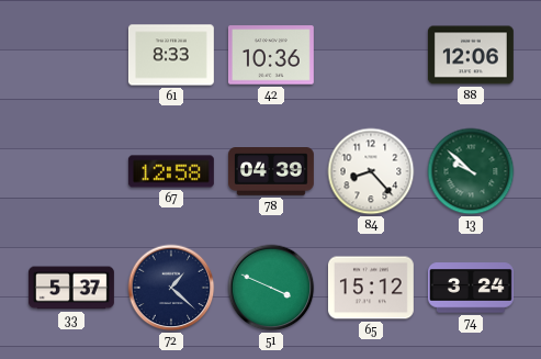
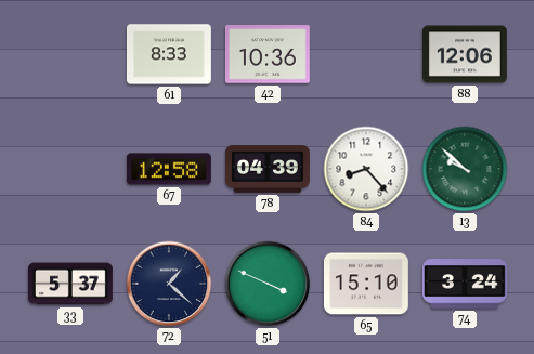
65: 15:12 -> 15:10
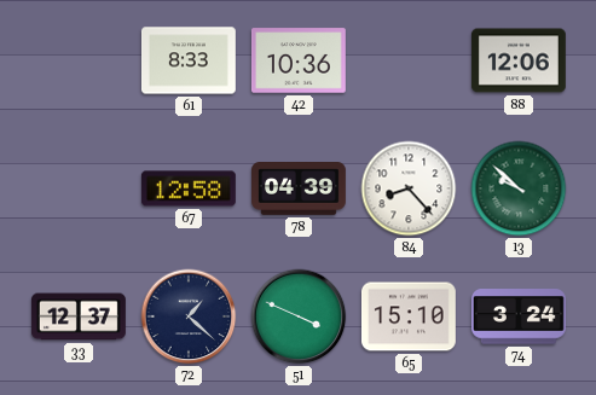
33: 5:37 -> 12:37
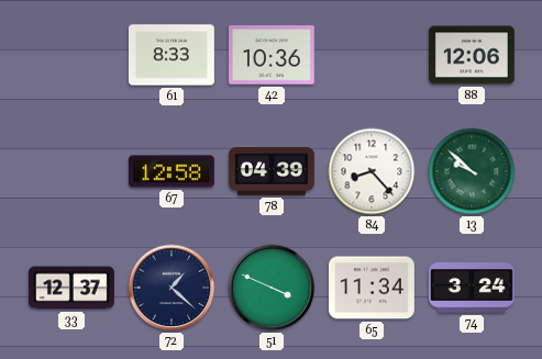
65: 15:10 -> 11:34
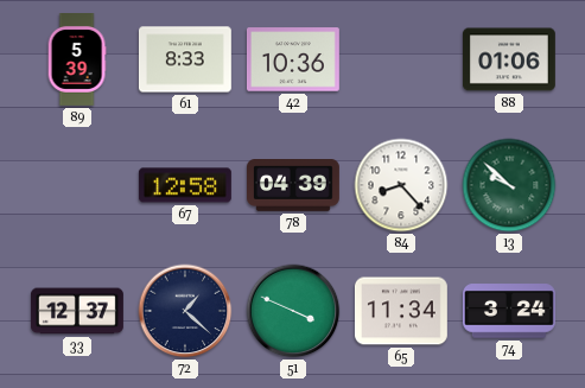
89: none -> 5:39
88: 12:06 -> 01:06
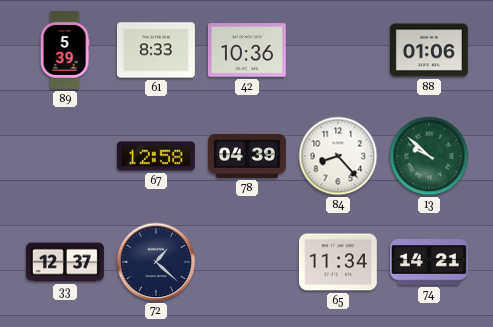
51: 3:49 -> none
74: 3:24 -> 14:21
